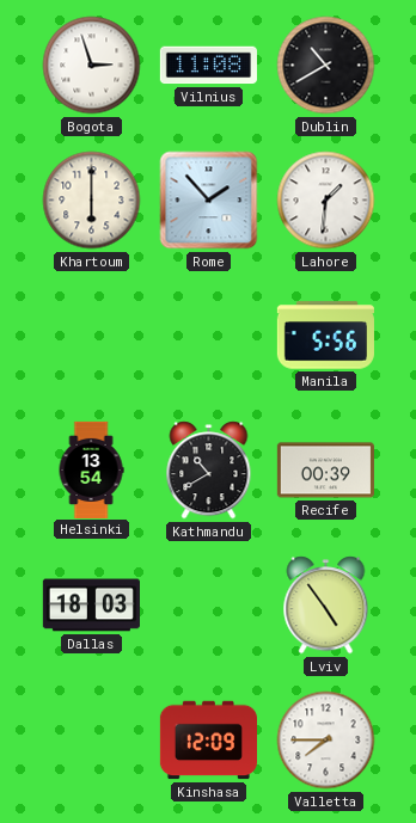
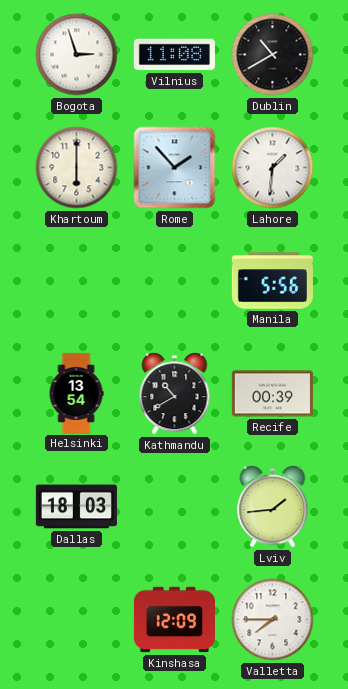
Lviv: 4:54 -> 1:44
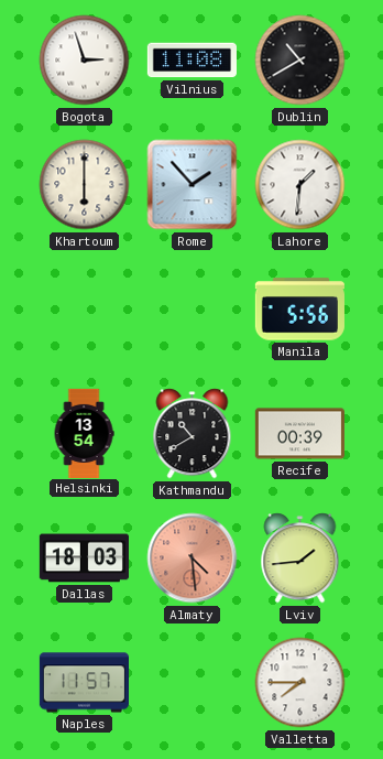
Almaty: none -> 4:29
Naples: none -> 11:57
Kinshasa: 12:09 -> none
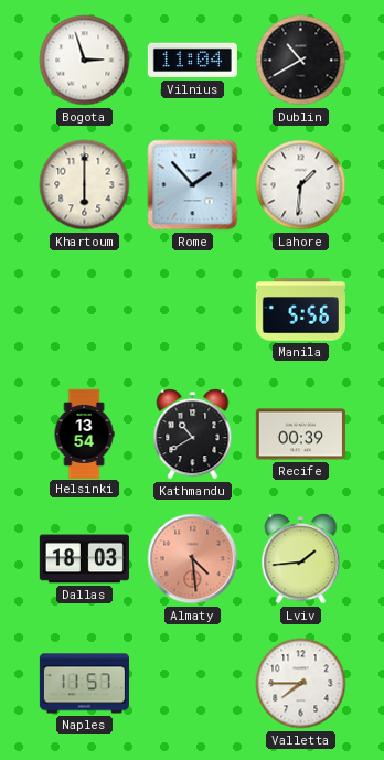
Vilnius: 11:08 -> 11:04
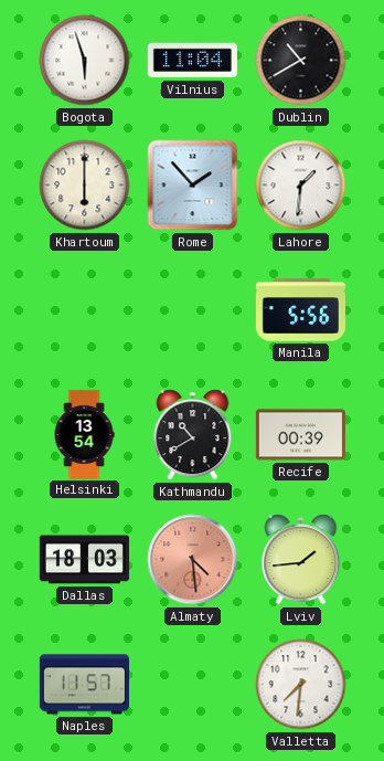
Bogota: 2:57 -> 5:57
Valletta: 7:45 -> 7:31
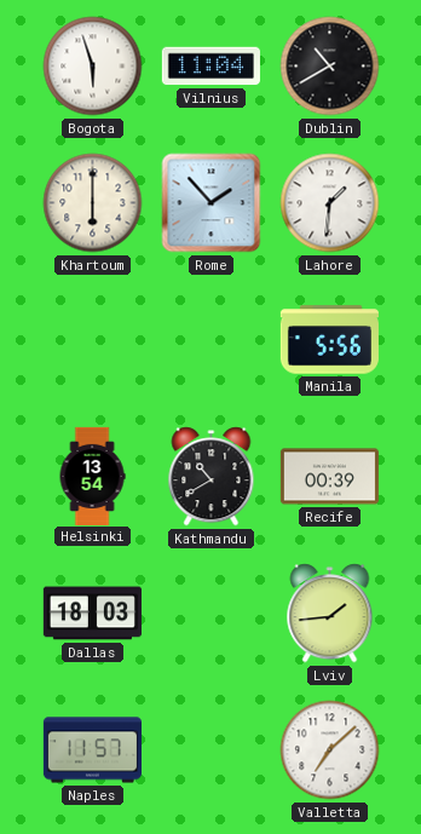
Almaty: 4:29 -> none
Valletta: 7:31 -> 7:08
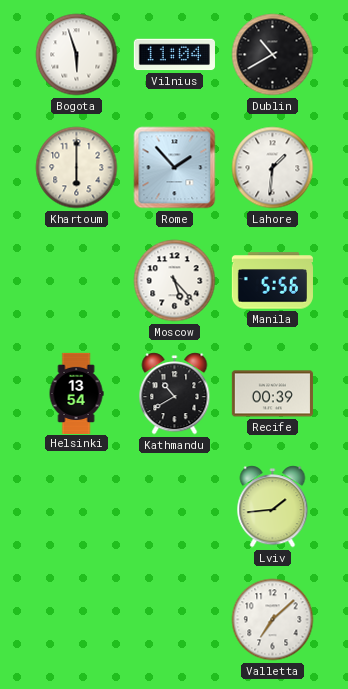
Moscow: none -> 5:23
Dallas: 18:03 -> none
Naples: 11:57 -> none
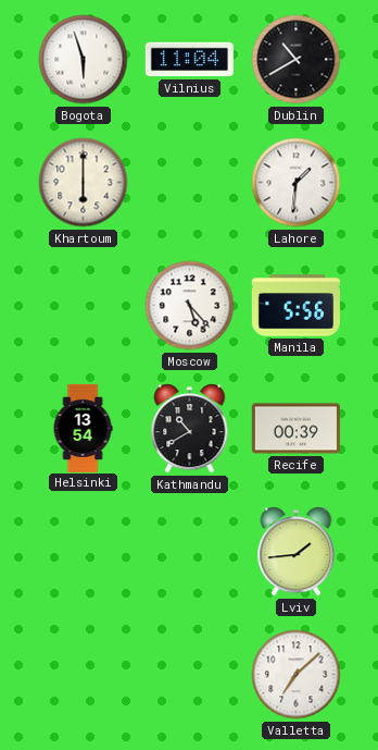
Rome: 1:53 -> none
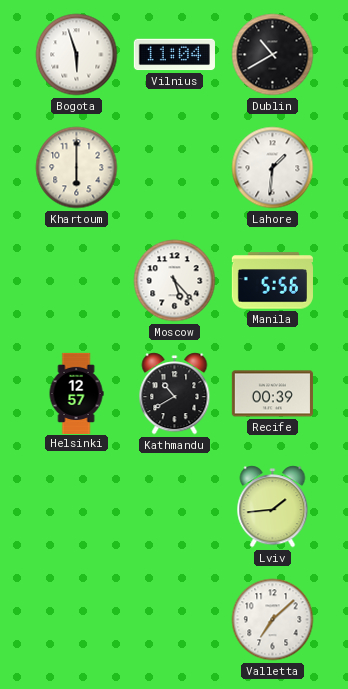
Helsinki: 13:54 -> 12:57
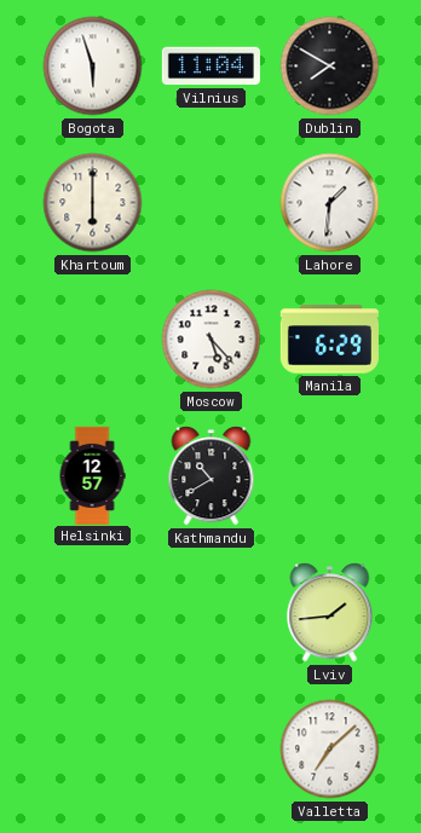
Dublin: 10:40 -> 7:50
Manila: 5:56 -> 6:29
Recife: 00:39 -> none
